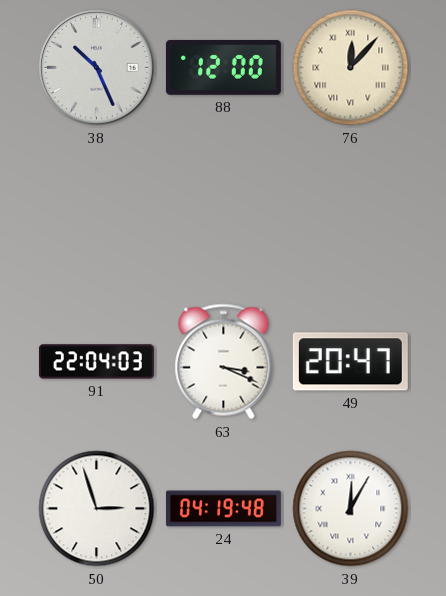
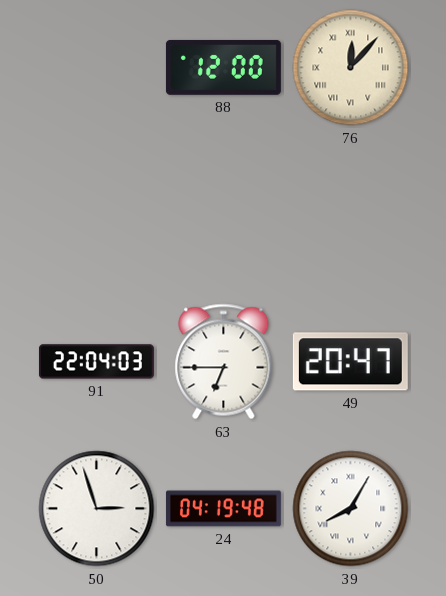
38: 10:26 -> none
63: 3:19 -> 6:45
39: 12:05 -> 8:05
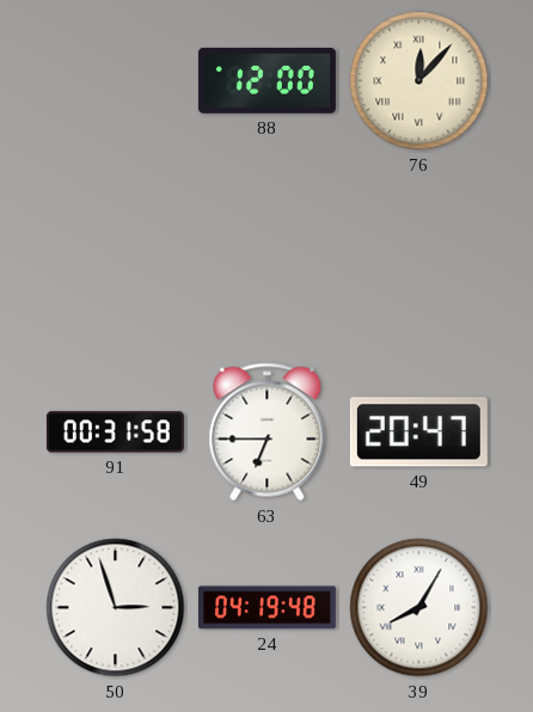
91: 22:04 -> 00:31
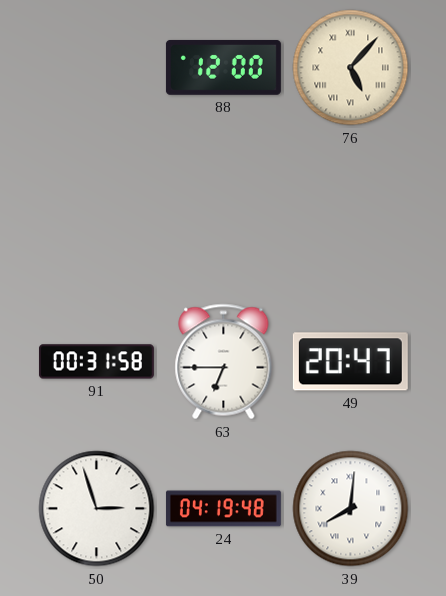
76: 12:07 -> 5:07
39: 8:05 -> 8:01
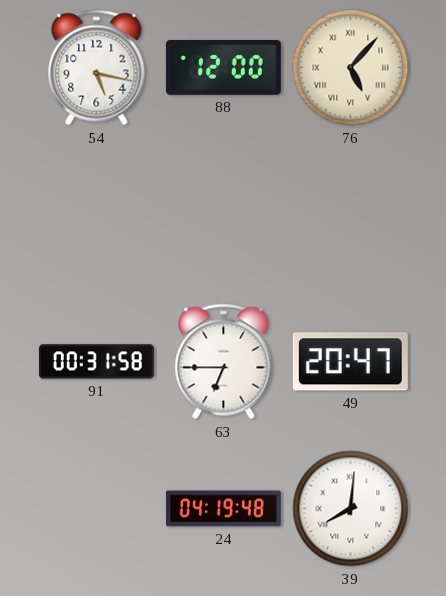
54: none -> 5:17
50: 2:57 -> none
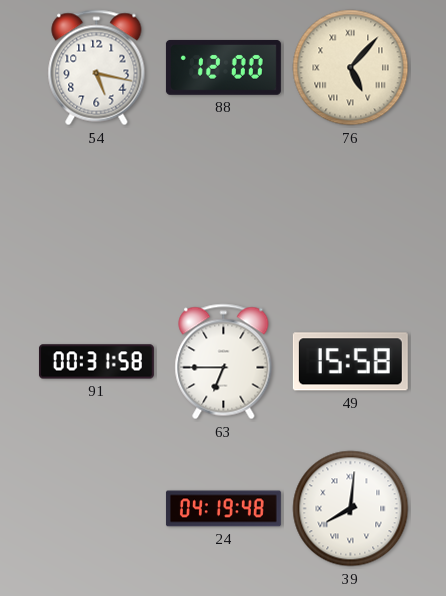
49: 20:47 -> 15:58
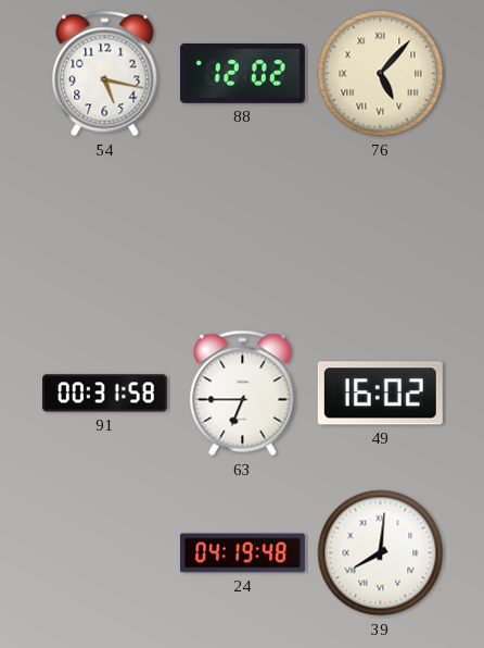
88: 12:00 -> 12:02
49: 15:58 -> 16:02
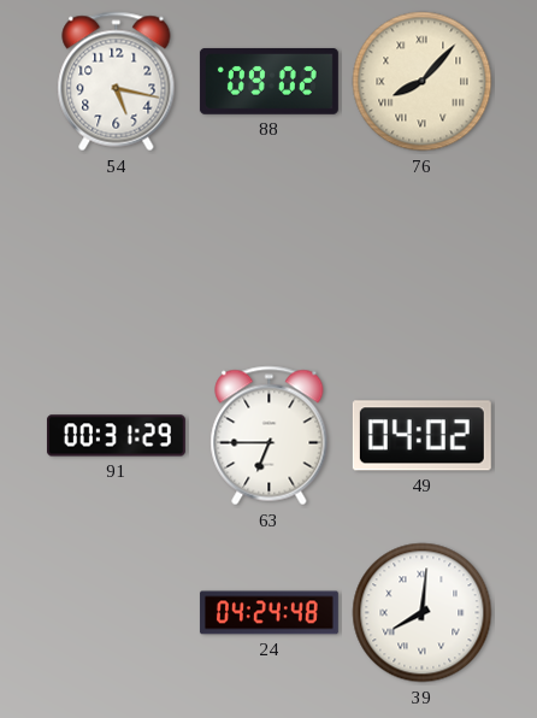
88: 12:02 -> 09:02
76: 5:07 -> 8:07
91: 00:31:58 -> 00:31:29
49: 16:02 -> 04:02
24: 04:19 -> 04:24
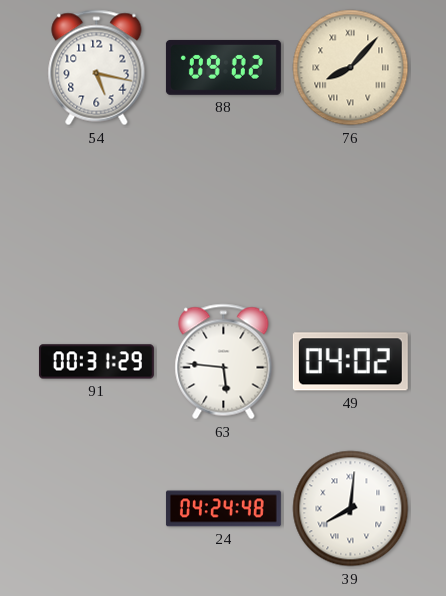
63: 6:45 -> 5:46
